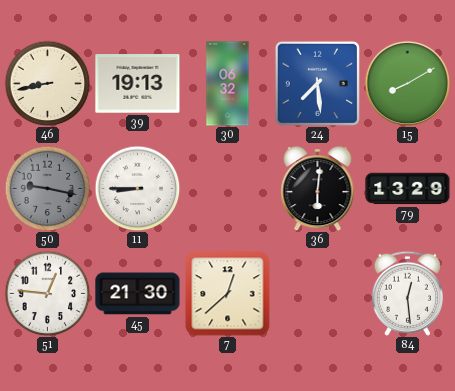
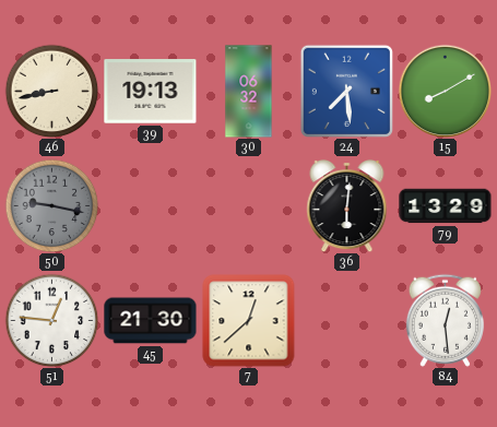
11: 8:45 -> none
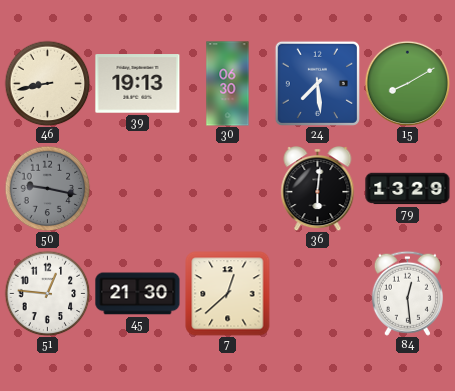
30: 06:32 -> 06:30
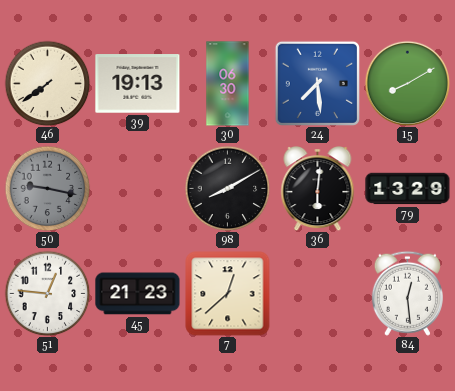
46: 8:43 -> 7:39
98: none -> 8:10
45: 21:30 -> 21:23
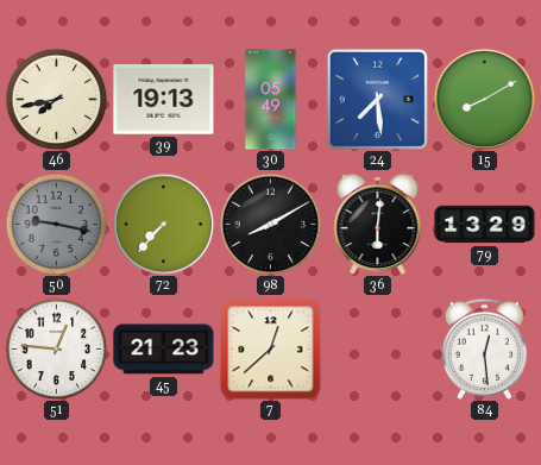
46: 7:39 -> 7:43
30: 06:30 -> 05:49
72: none -> 7:37
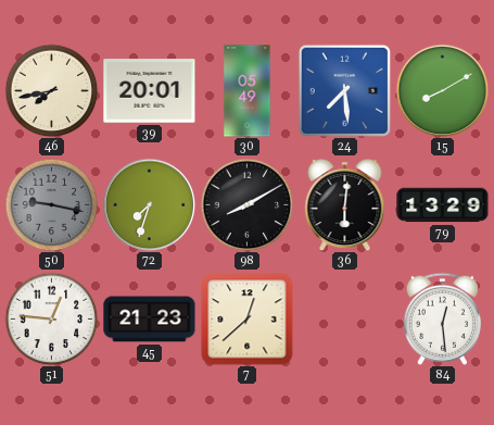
39: 19:13 -> 20:01
72: 7:37 -> 7:33
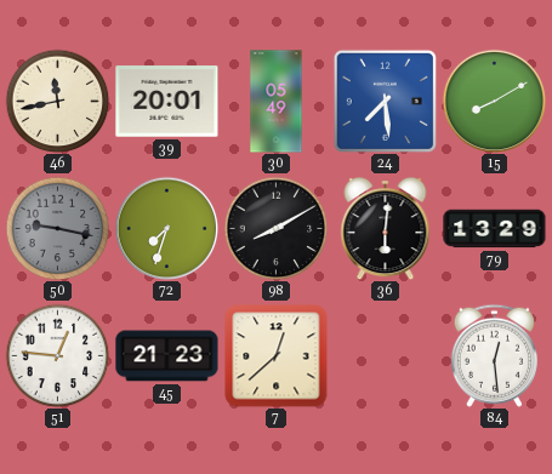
46: 7:43 -> 11:43
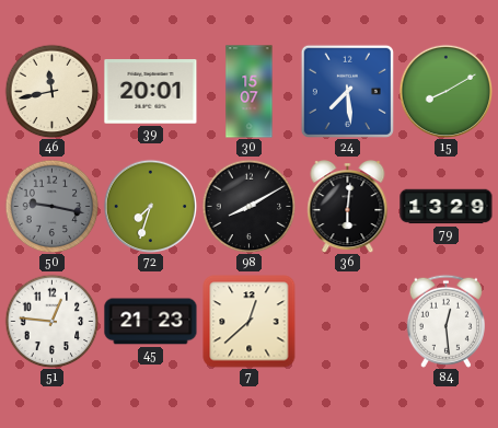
30: 05:49 -> 15:07
